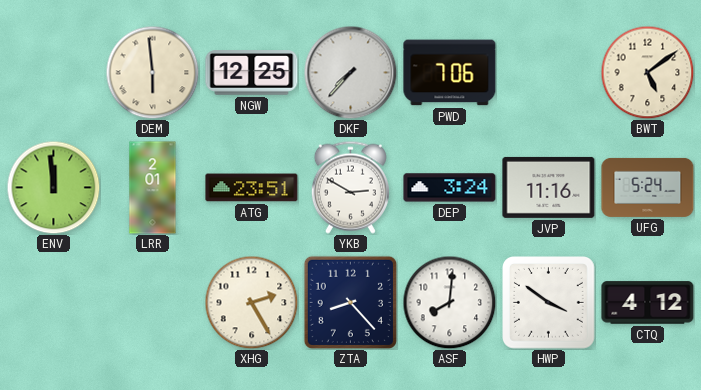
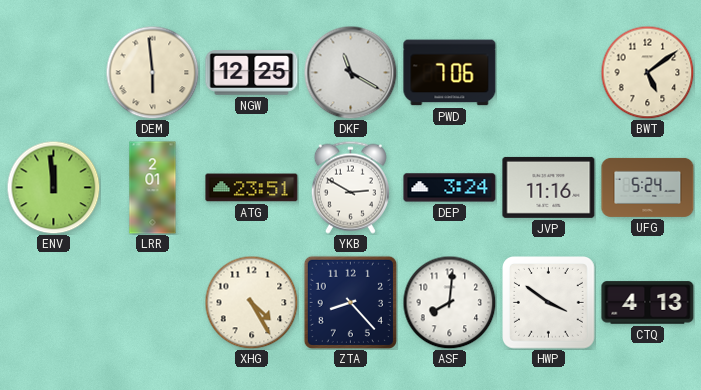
DKF: 7:37 -> 11:20
XHG: 2:25 -> 4:25
CTQ: 4:12 -> 4:13
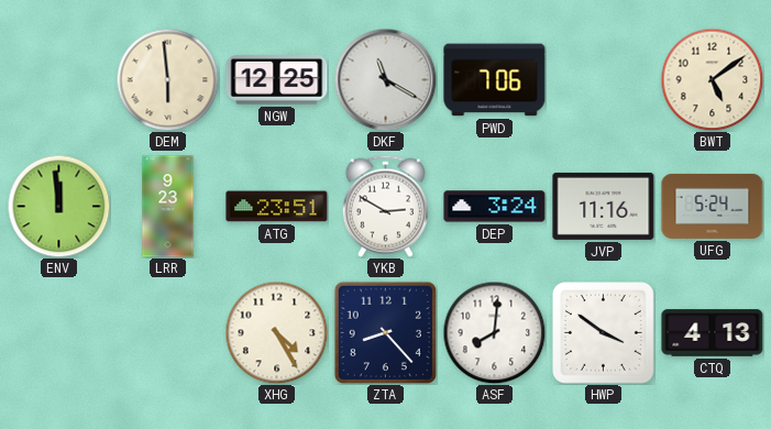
LRR: 2:01 -> 9:23
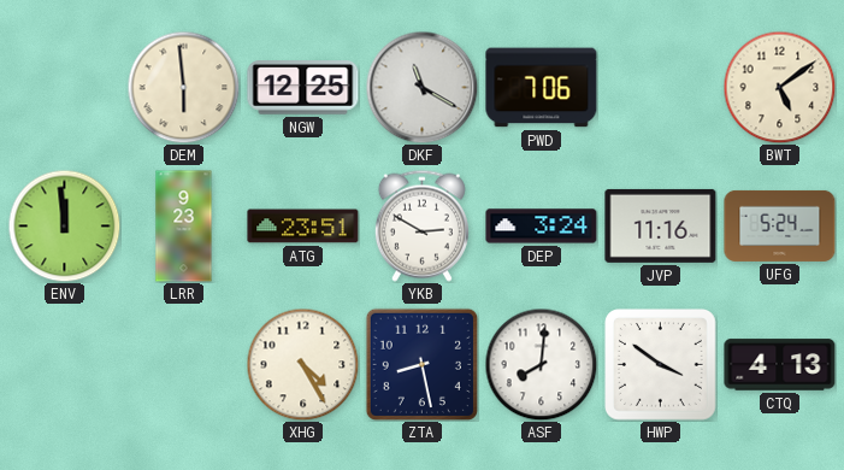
ZTA: 8:23 -> 8:28
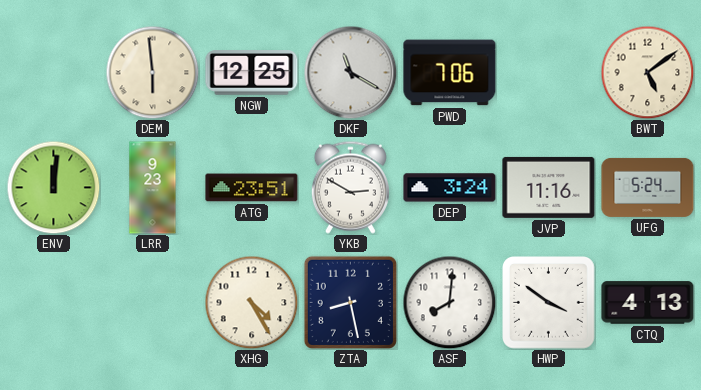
ENV: 11:59 -> 12:01
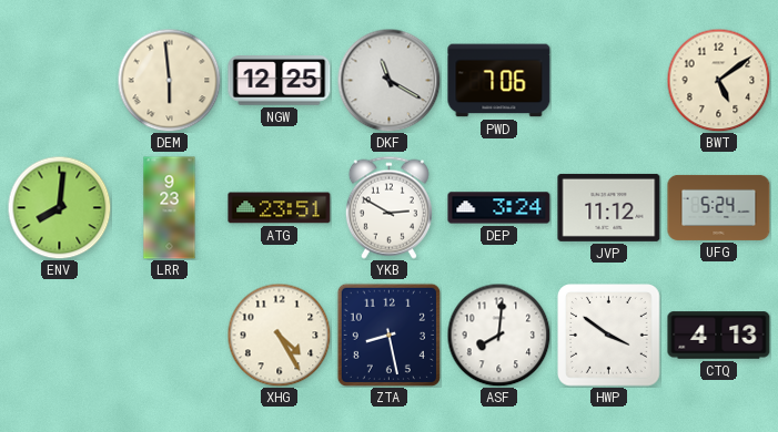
ENV: 12:01 -> 8:01
JVP: 11:16 -> 11:12
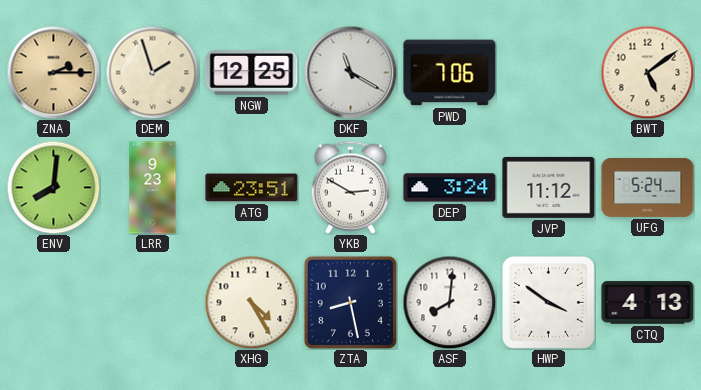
ZNA: none -> 2:15
DEM: 5:59 -> 1:57
